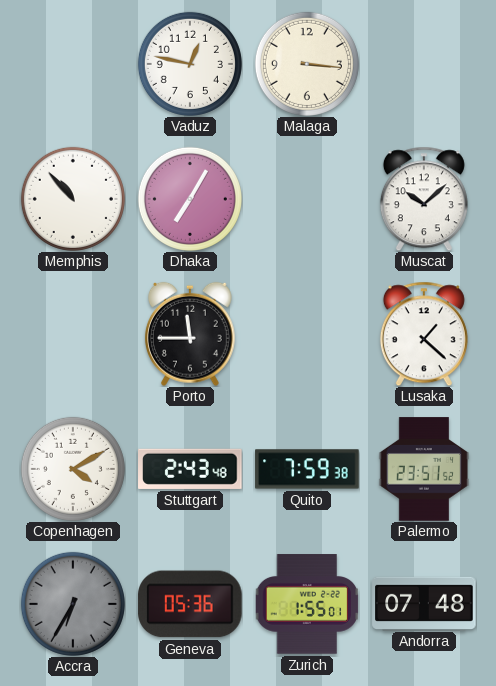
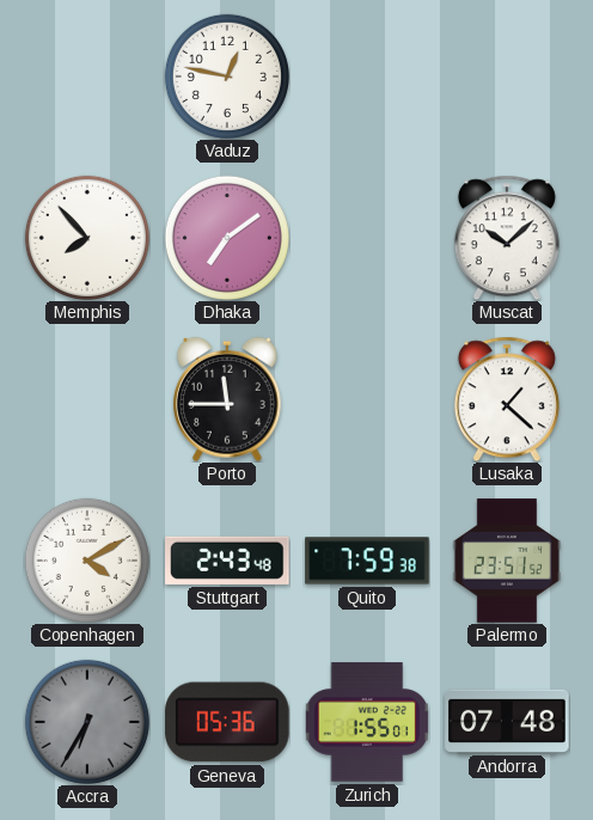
Malaga: 3:16 -> none
Memphis: 10:53 -> 7:53
Dhaka: 7:05 -> 7:09
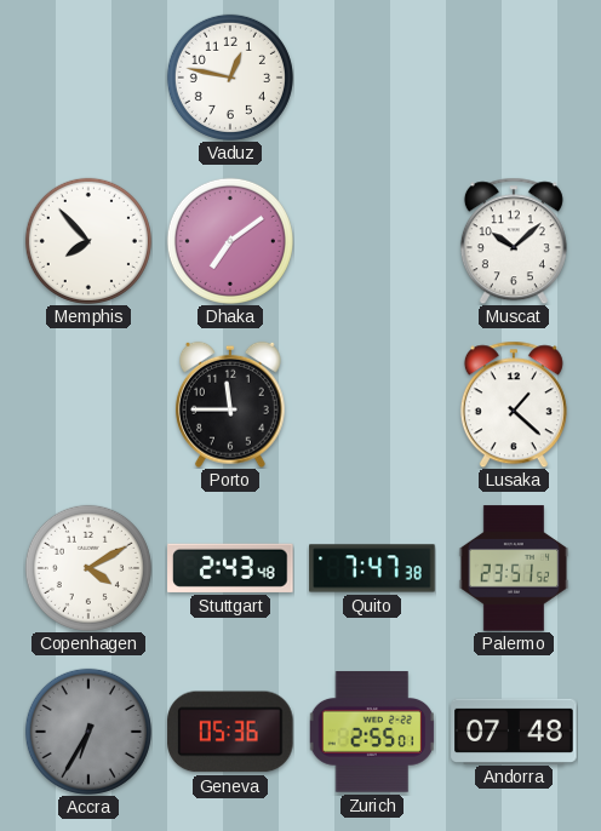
Quito: 7:59 -> 7:47
Zurich: 1:55 -> 2:55
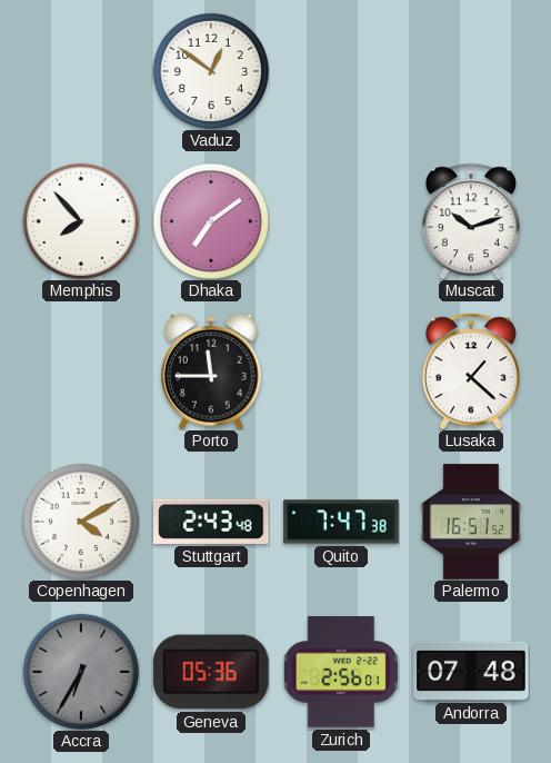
Vaduz: 12:47 -> 12:51
Muscat: 10:08 -> 10:12
Palermo: 23:51 -> 16:51
Zurich: 2:55 -> 2:56
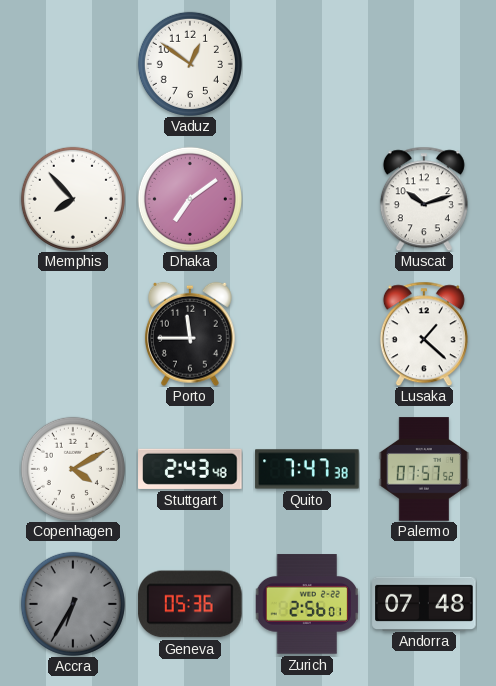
Palermo: 16:51 -> 07:57
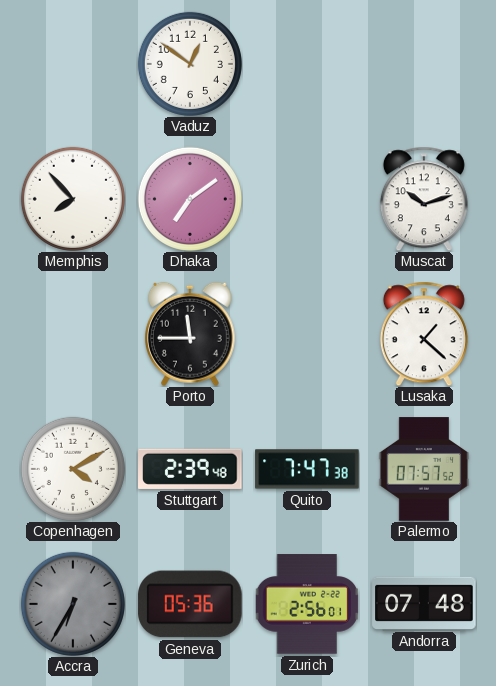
Stuttgart: 2:43 -> 2:39
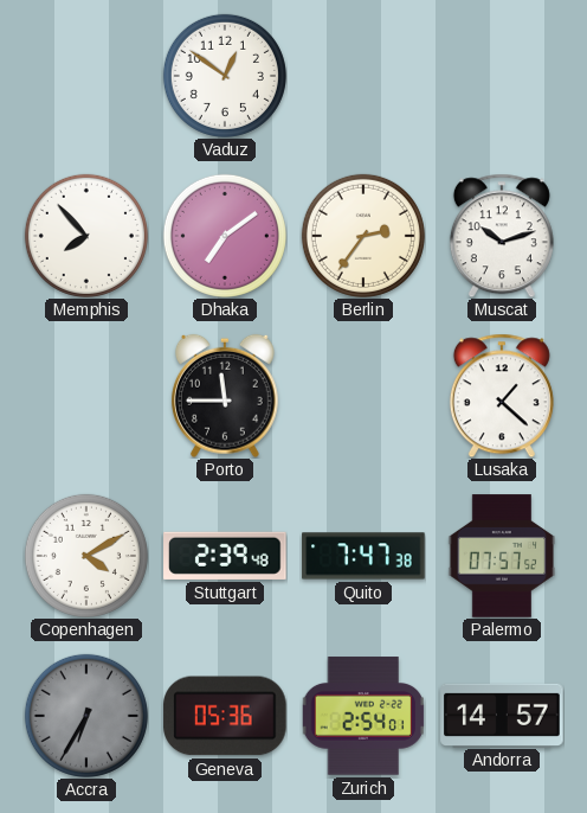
Berlin: none -> 2:36
Zurich: 2:56 -> 2:54
Andorra: 07:48 -> 14:57
